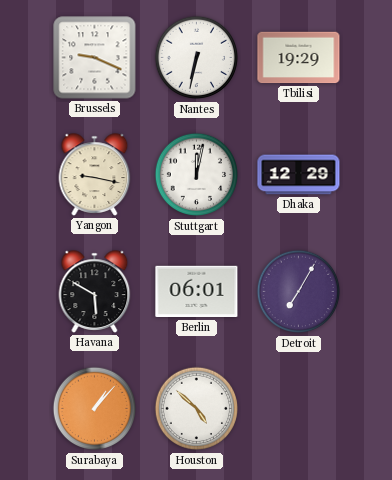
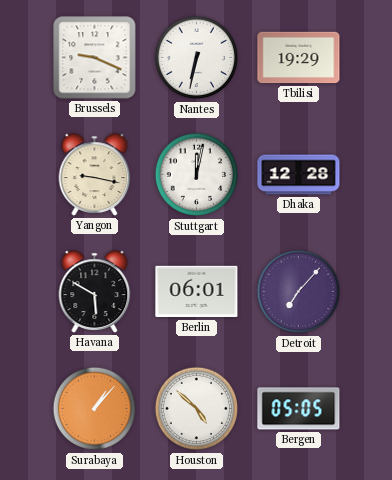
Dhaka: 12:29 -> 12:28
Detroit: 7:05 -> 7:07
Bergen: none -> 05:05
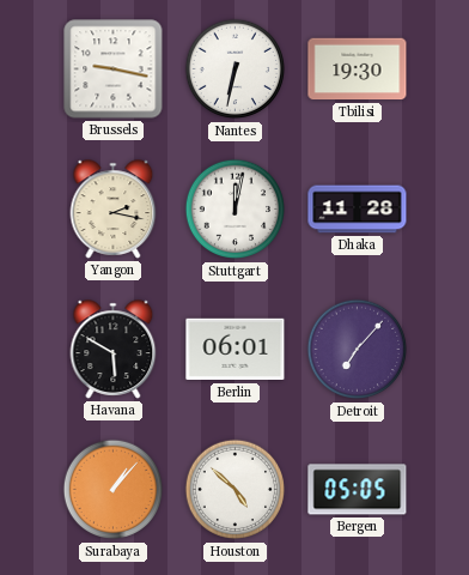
Brussels: 9:19 -> 9:17
Tbilisi: 19:29 -> 19:30
Yangon: 9:17 -> 2:17
Dhaka: 12:28 -> 11:28
